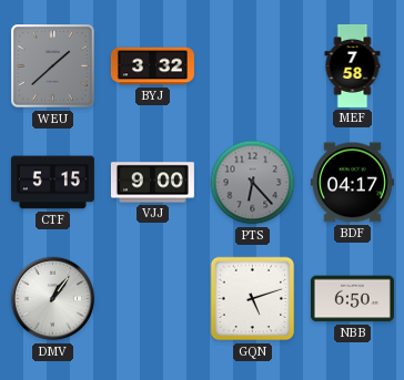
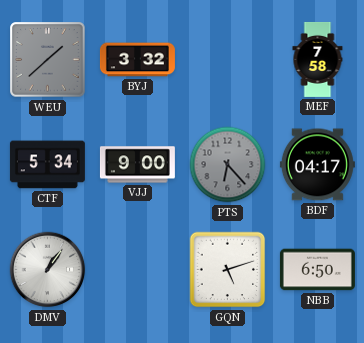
CTF: 5:15 -> 5:34
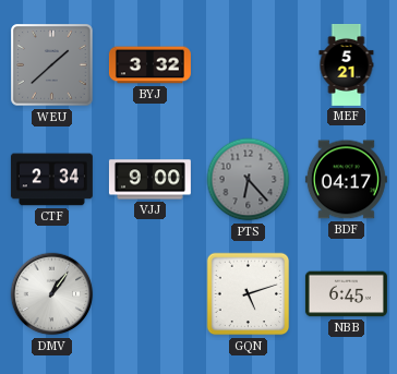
MEF: 7:58 -> 5:21
CTF: 5:34 -> 2:34
NBB: 6:50 -> 6:45
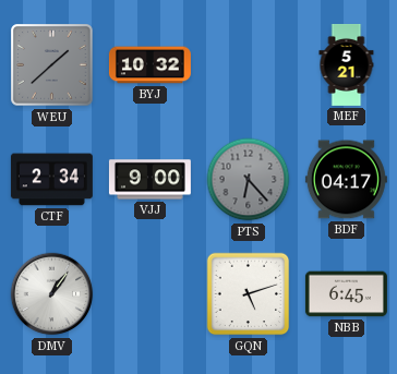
BYJ: 3:32 -> 10:32
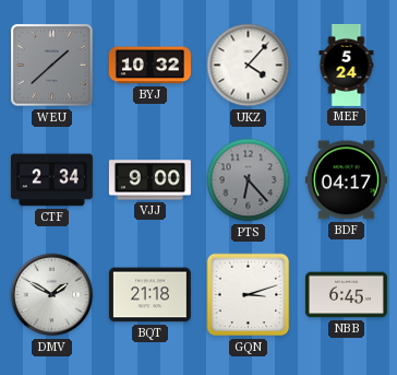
UKZ: none -> 4:07
MEF: 5:21 -> 5:24
DMV: 1:06 -> 1:50
BQT: none -> 21:18
GQN: 5:12 -> 3:12
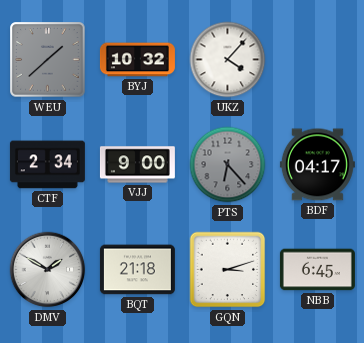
MEF: 5:24 -> none
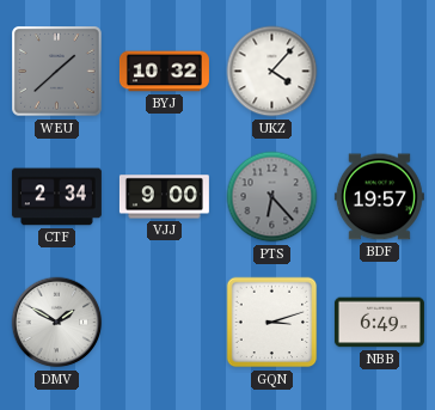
BDF: 04:17 -> 19:57
BQT: 21:18 -> none
NBB: 6:45 -> 6:49
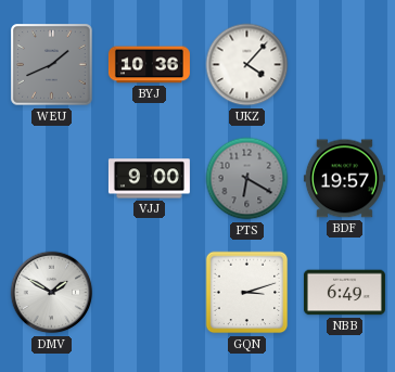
WEU: 1:38 -> 1:41
BYJ: 10:32 -> 10:36
CTF: 2:34 -> none
PTS: 6:23 -> 6:20
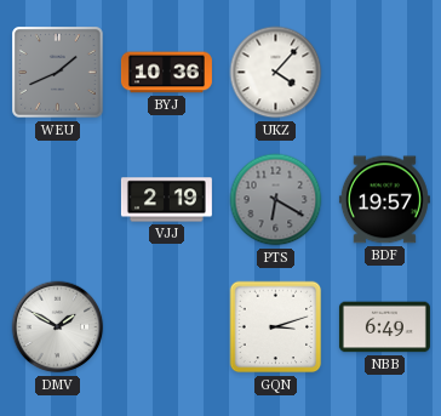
VJJ: 9:00 -> 2:19
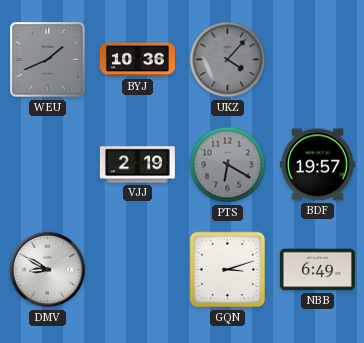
UKZ dial: white -> grey
DMV: 1:50 -> 8:50
